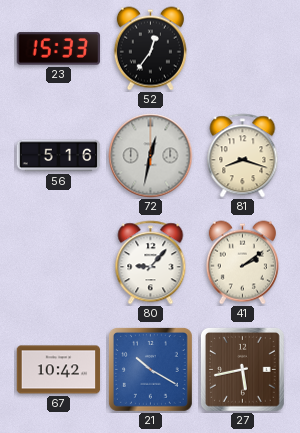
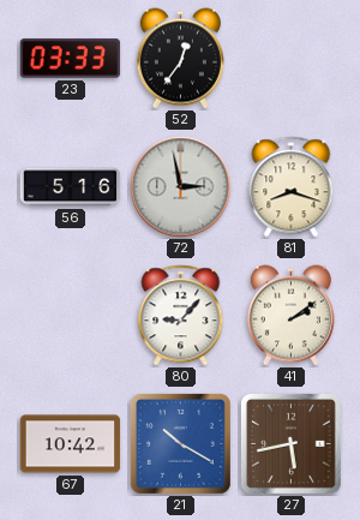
23: 15:33 -> 03:33
72: 12:32 -> 2:58
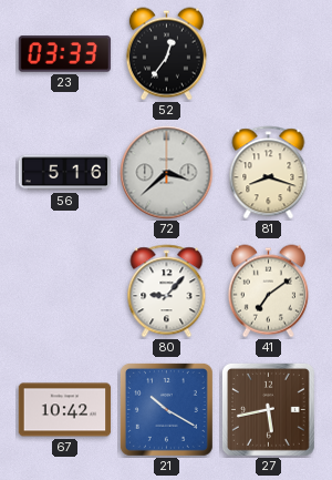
72: 2:58 -> 3:38
41: 2:09 -> 7:09
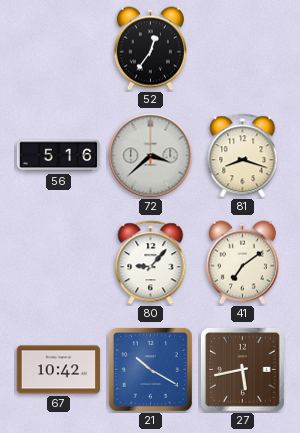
23: 03:33 -> none
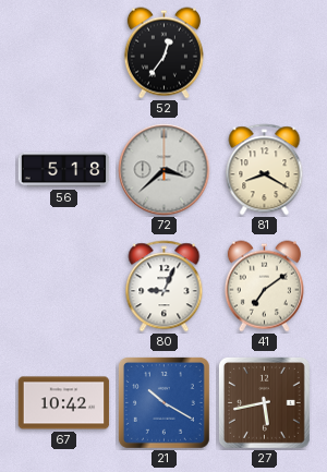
56: 5:16 -> 5:18
81: 8:18 -> 8:20
80: 9:07 -> 9:04
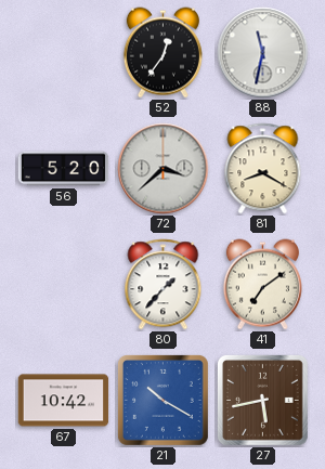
88: none -> 11:32
56: 5:18 -> 5:20
80: 9:04 -> 1:37
